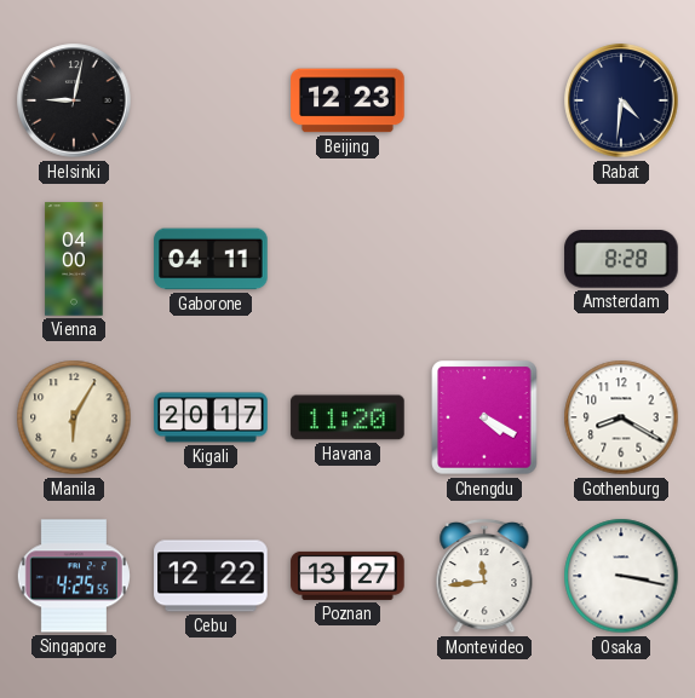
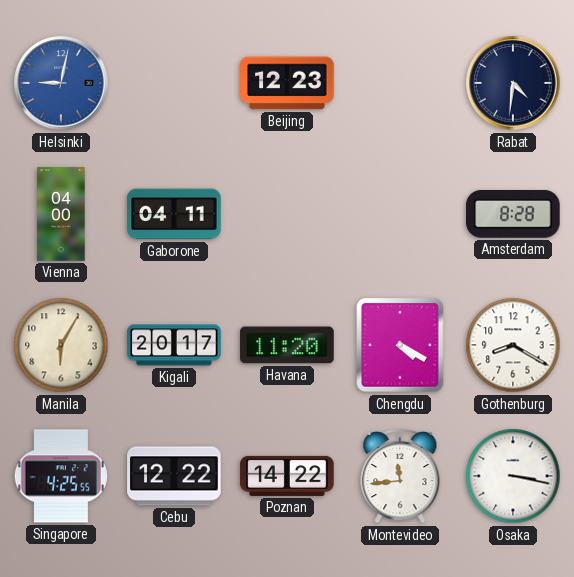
Helsinki dial: black -> blue
Poznan: 13:27 -> 14:22
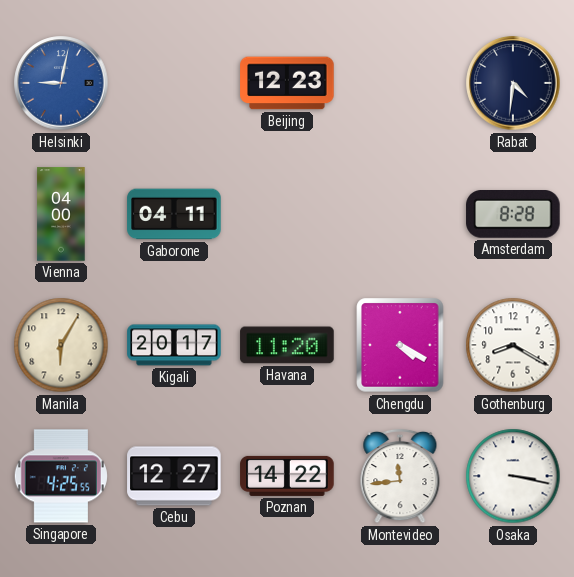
Cebu: 12:22 -> 12:27
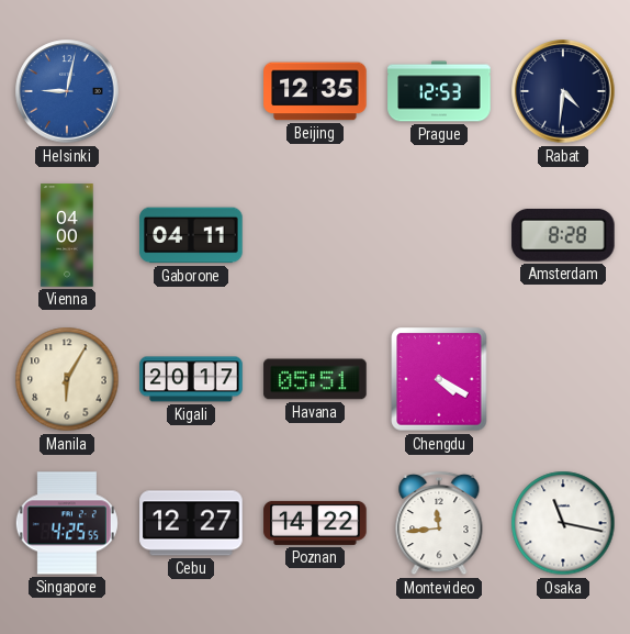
Beijing: 12:23 -> 12:35
Prague: none -> 12:53
Havana: 11:20 -> 05:51
Gothenburg: 8:20 -> none
Osaka: 3:17 -> 11:17
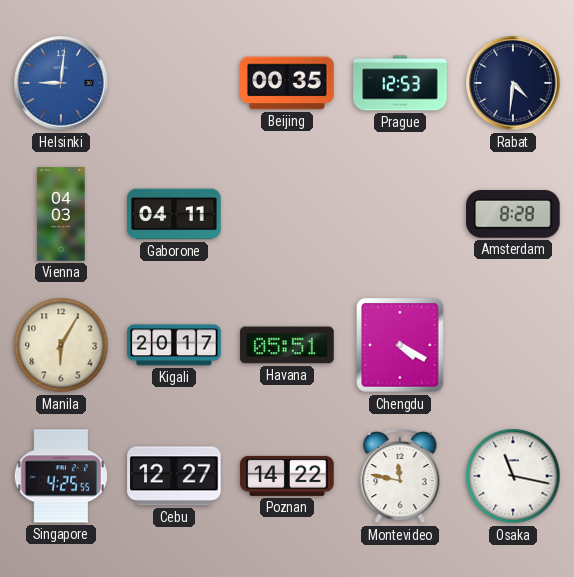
Helsinki: 9:02 -> 9:01
Beijing: 12:35 -> 00:35
Vienna: 04:00 -> 04:03
Montevideo: 11:44 -> 11:47
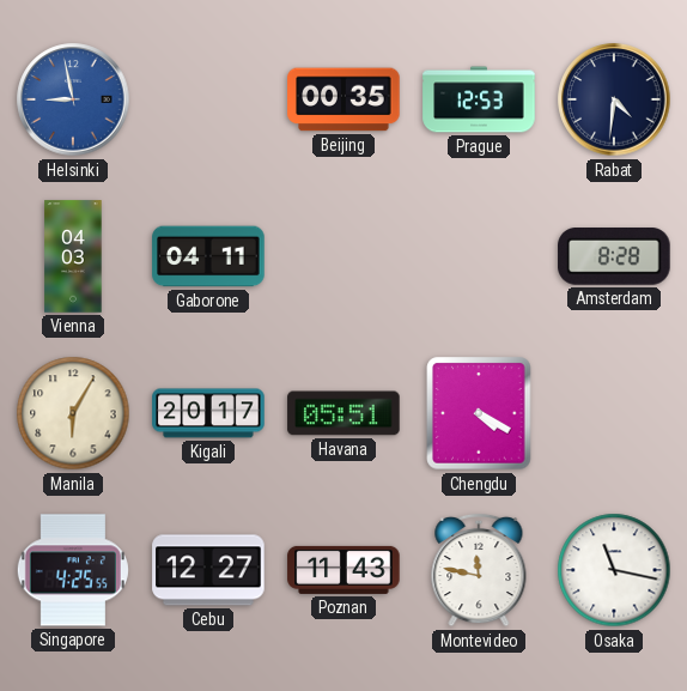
Helsinki: 9:01 -> 8:58
Poznan: 14:22 -> 11:43
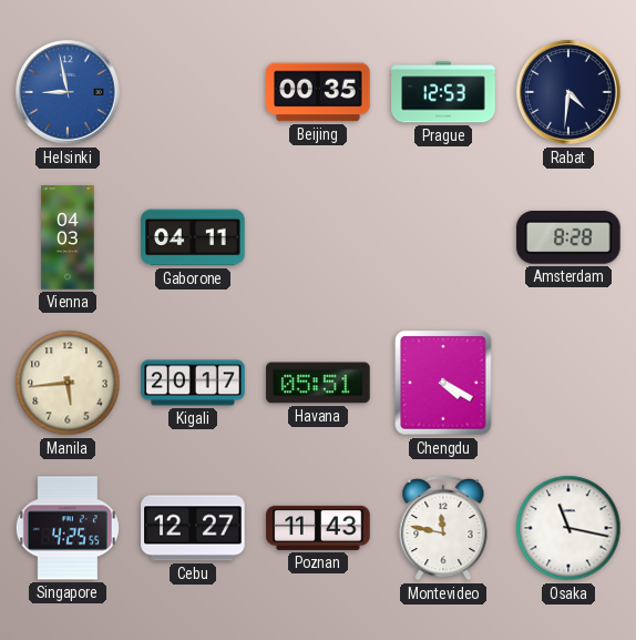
Manila: 6:05 -> 5:44
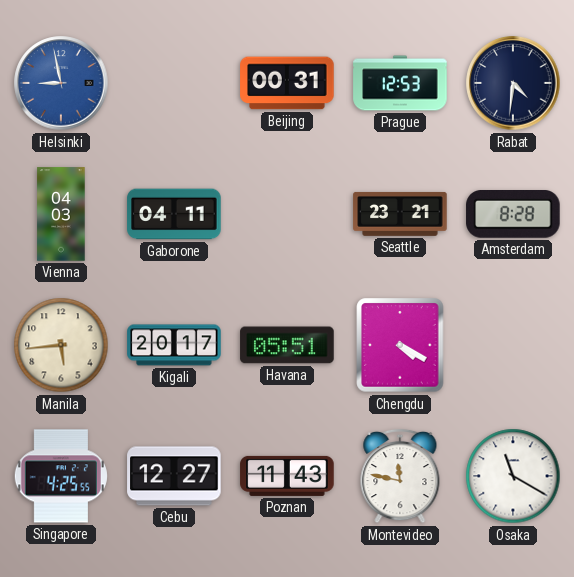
Beijing: 00:35 -> 00:31
Seattle: none -> 23:21
Osaka: 11:17 -> 11:20
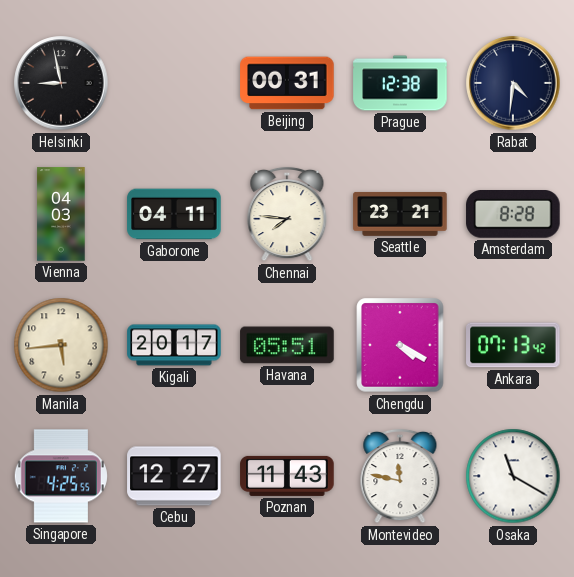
Helsinki dial: blue -> black
Prague: 12:53 -> 12:38
Chennai: none -> 7:46
Ankara: none -> 07:13
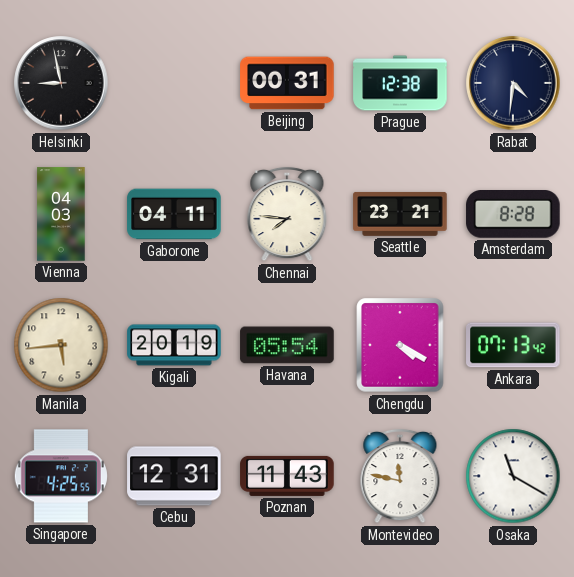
Kigali: 20:17 -> 20:19
Havana: 05:51 -> 05:54
Cebu: 12:27 -> 12:31
